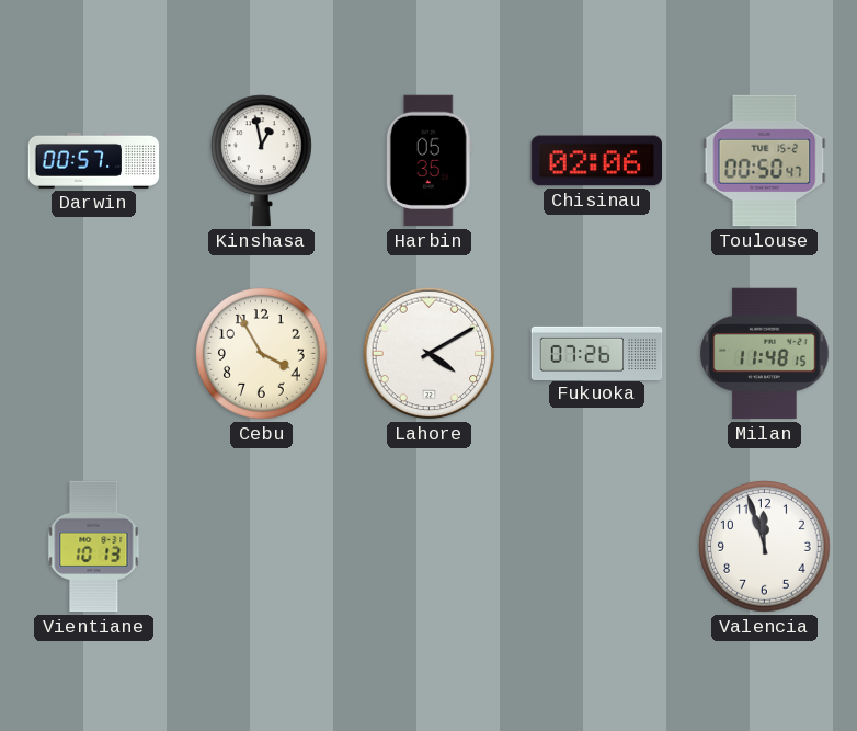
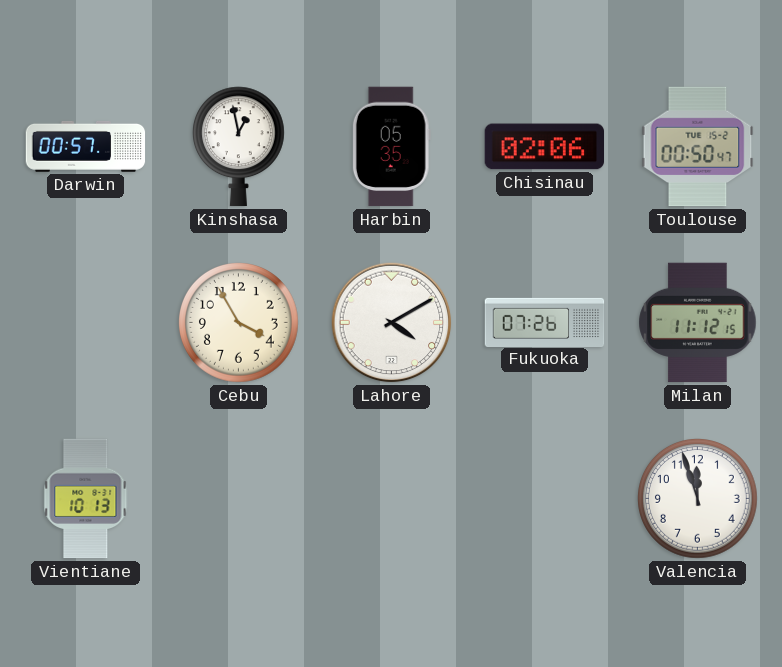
Milan: 11:48 -> 11:12
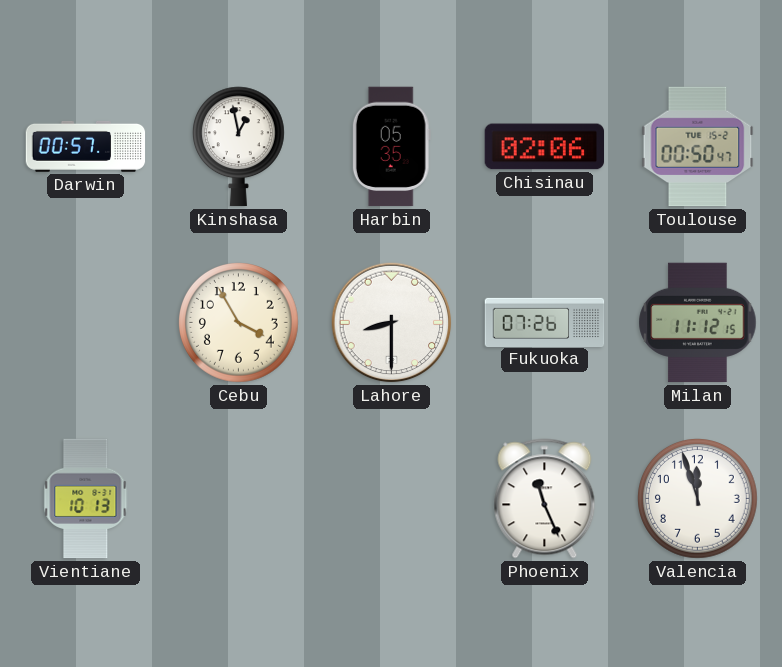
Lahore: 4:10 -> 8:30
Phoenix: none -> 11:26
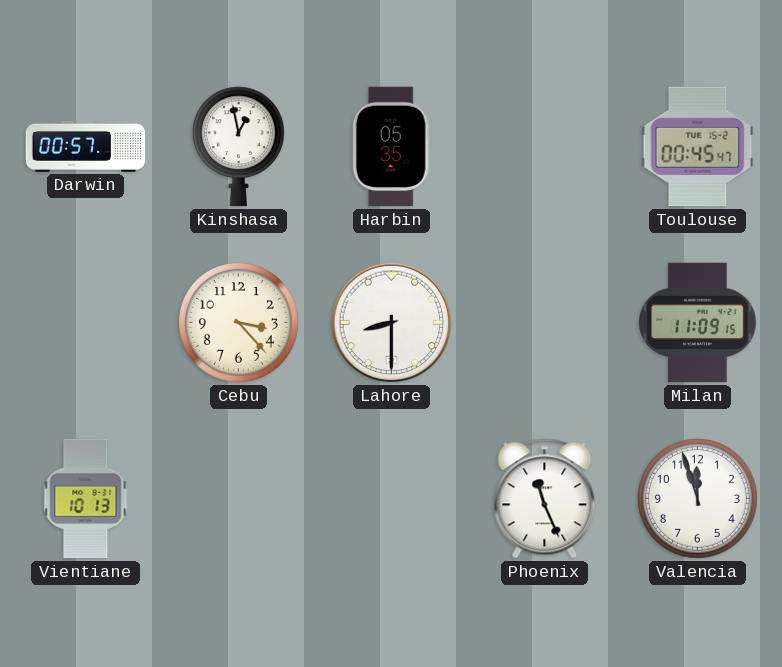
Chisinau: 02:06 -> none
Toulouse: 00:50 -> 00:45
Cebu: 3:55 -> 3:23
Fukuoka: 07:26 -> none
Milan: 11:12 -> 11:09
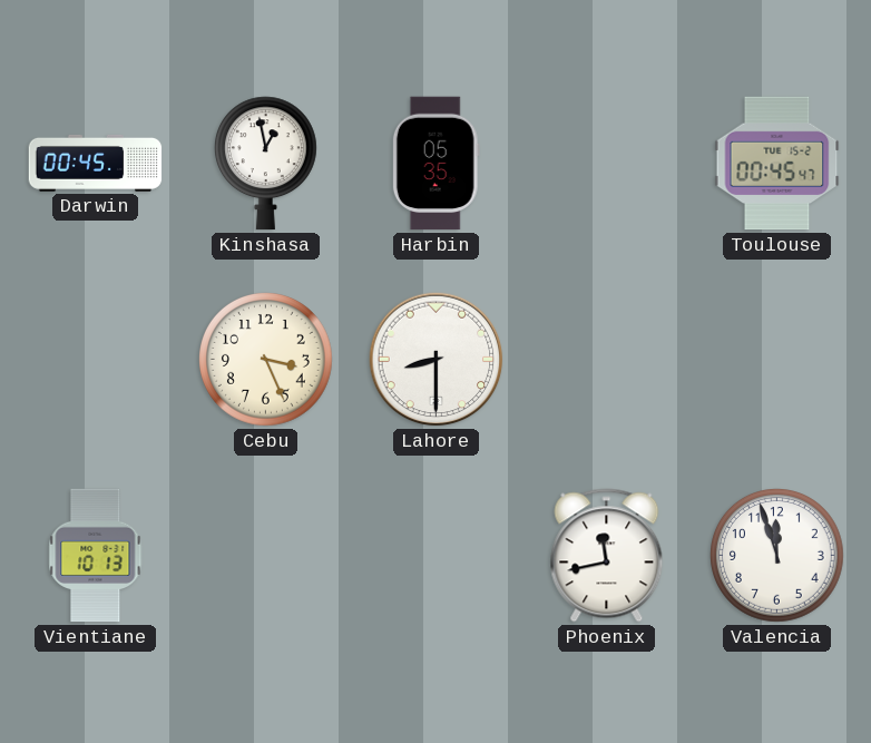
Darwin: 00:57 -> 00:45
Cebu: 3:23 -> 3:26
Milan: 11:09 -> none
Phoenix: 11:26 -> 11:43
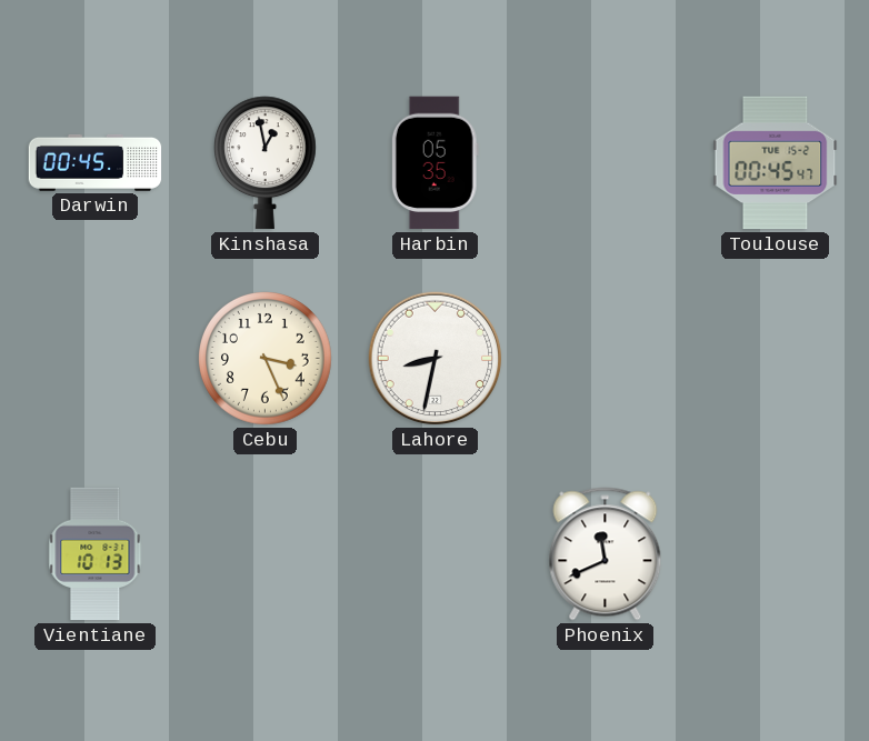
Lahore: 8:30 -> 8:32
Phoenix: 11:43 -> 11:41
Valencia: 11:57 -> none
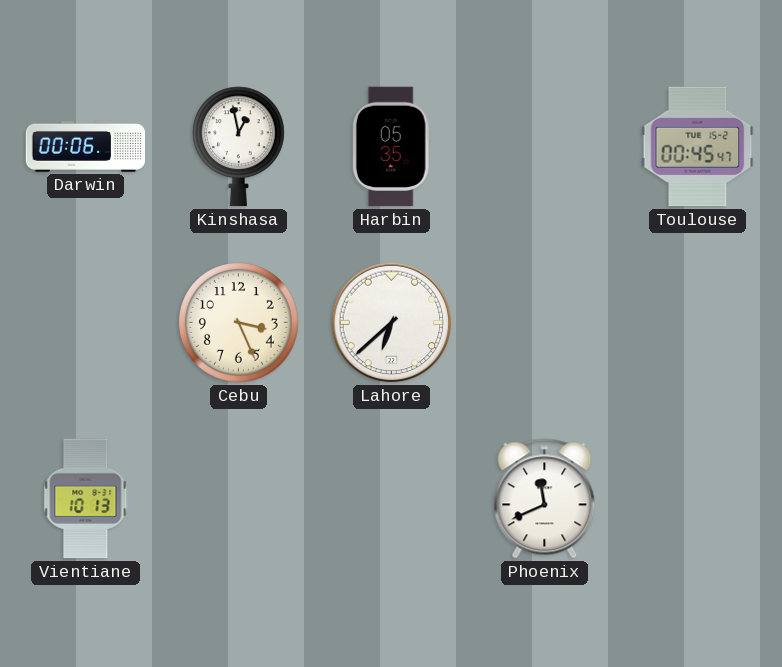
Darwin: 00:45 -> 00:06
Lahore: 8:32 -> 6:38
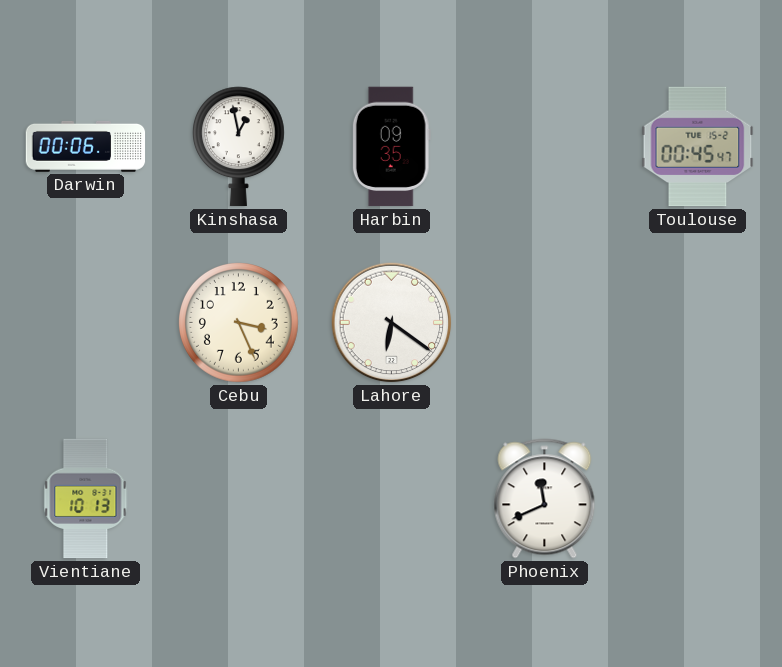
Harbin: 05:35 -> 09:35
Lahore: 6:38 -> 6:21
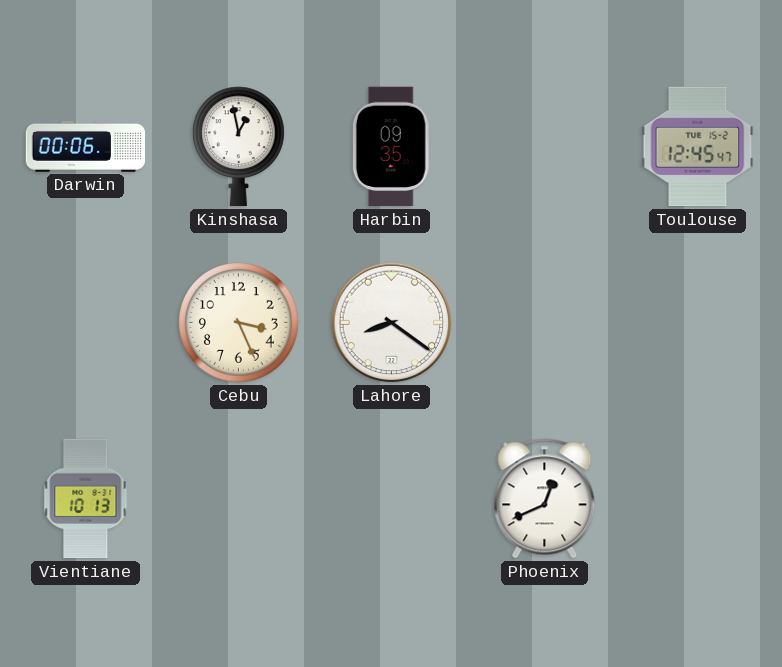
Toulouse: 00:45 -> 12:45
Lahore: 6:21 -> 8:21
Phoenix: 11:41 -> 12:41
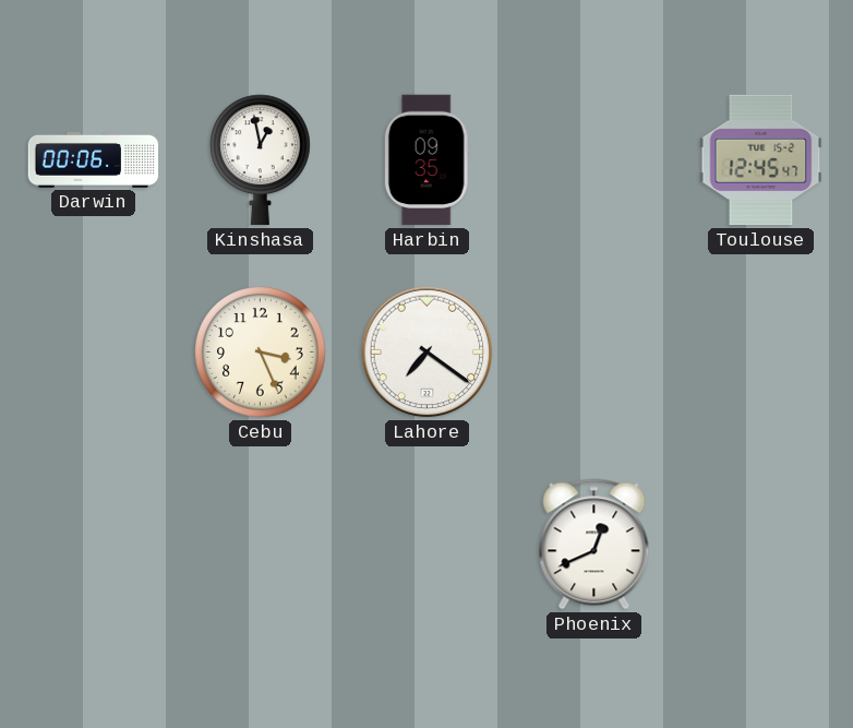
Lahore: 8:21 -> 7:21
Vientiane: 10:13 -> none
